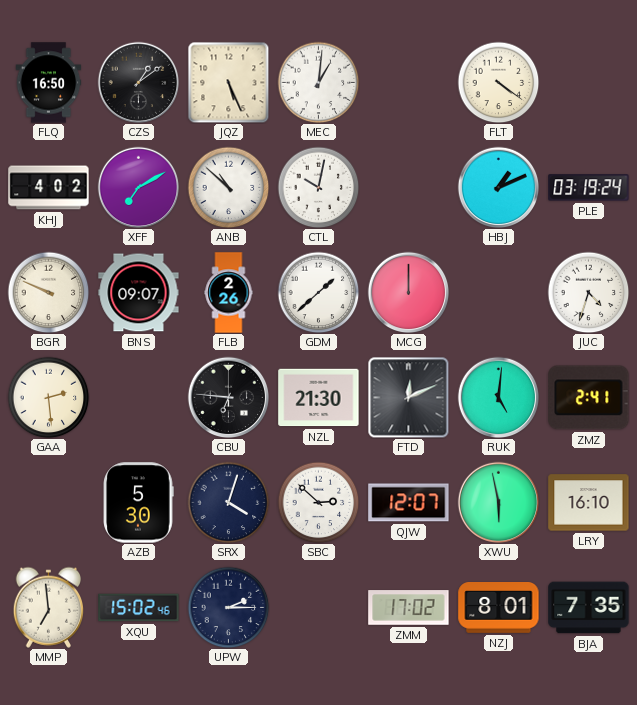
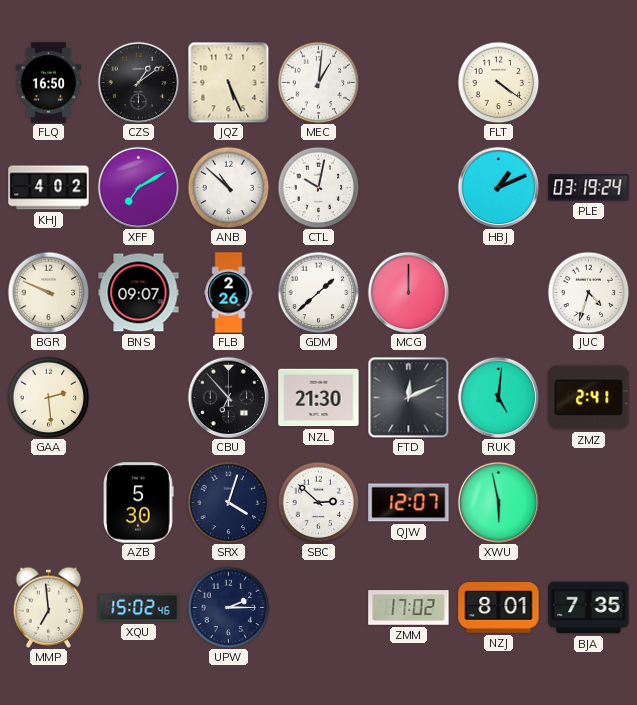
CBU: 6:46 -> 6:53
LRY: 16:10 -> none
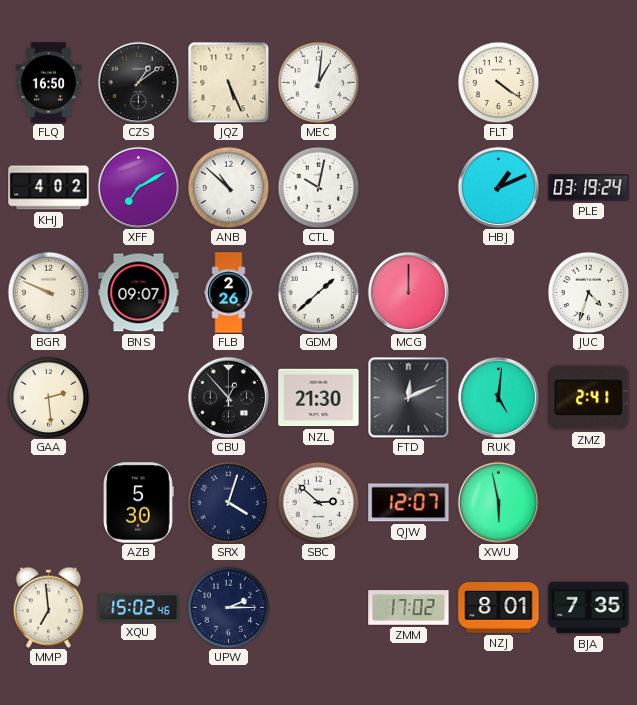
CBU: 6:53 -> 12:53
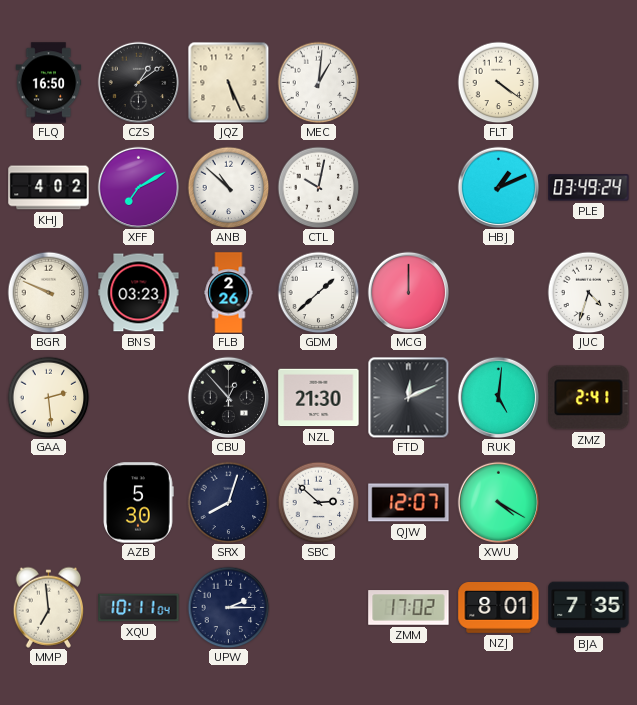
PLE: 03:19 -> 03:49
BNS: 09:07 -> 03:23
SRX: 4:03 -> 8:03
XWU: 5:58 -> 4:20
XQU: 15:02 -> 10:11
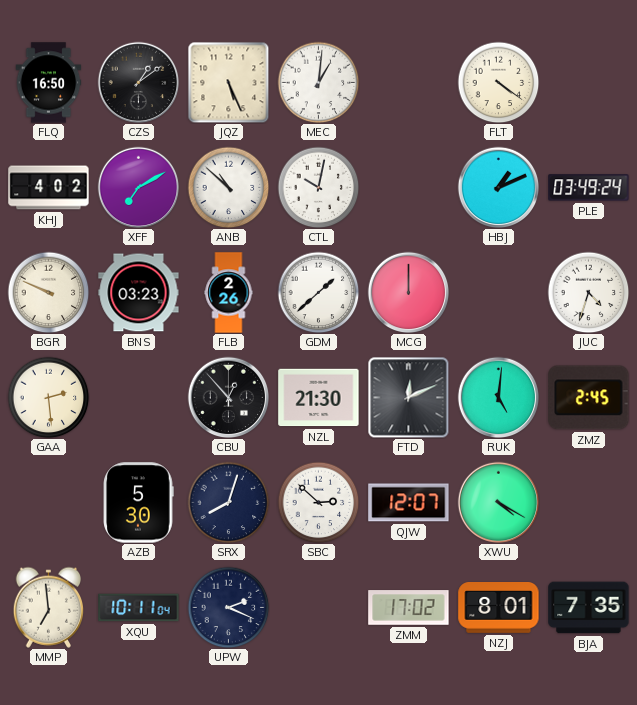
ZMZ: 2:41 -> 2:45
UPW: 2:15 -> 2:19
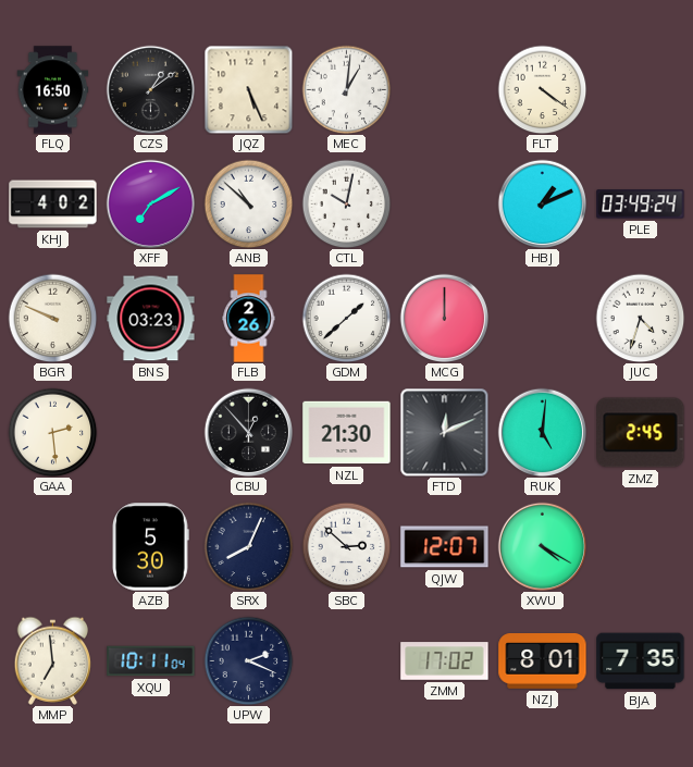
SRX: 8:03 -> 8:04
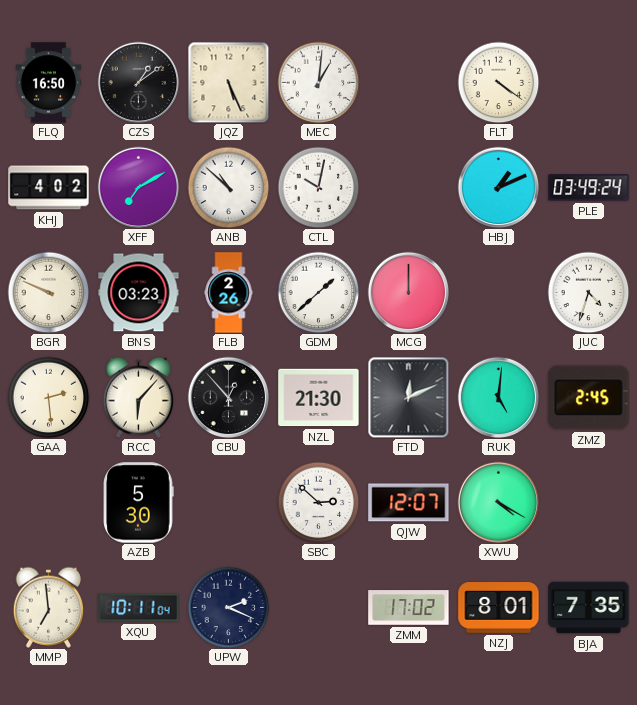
RCC: none -> 6:07
SRX: 8:04 -> none
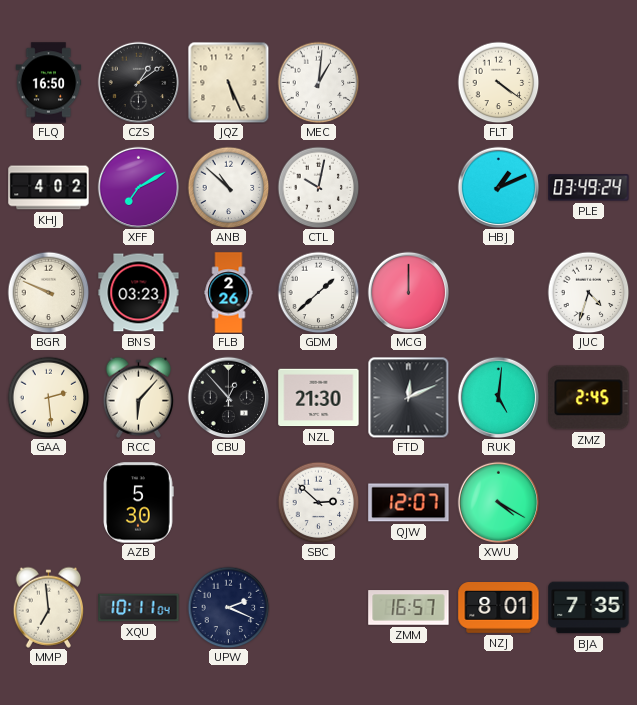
ZMM: 17:02 -> 16:57
